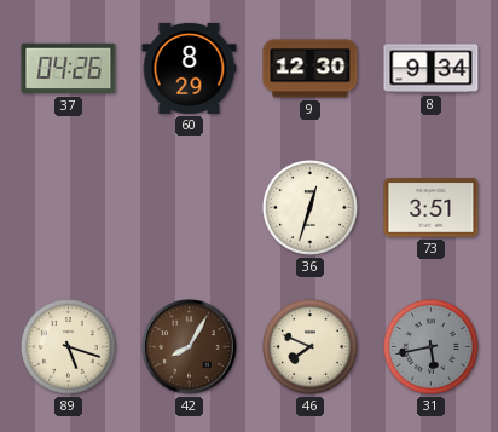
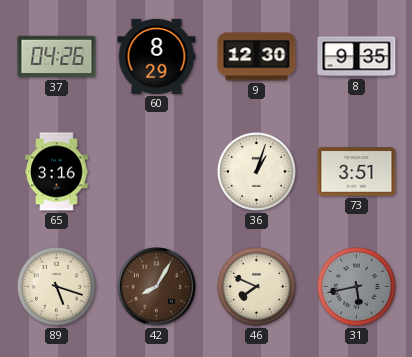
8: 9:34 -> 9:35
65: none -> 3:16
36: 12:33 -> 1:03
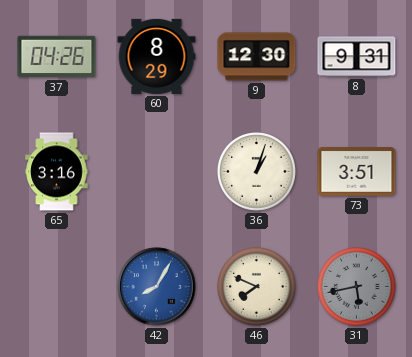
8: 9:35 -> 9:31
89: 5:18 -> none
42 dial: brown -> blue
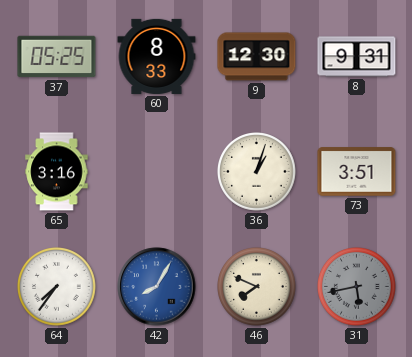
37: 04:26 -> 05:25
60: 8:29 -> 8:33
64: none -> 7:36
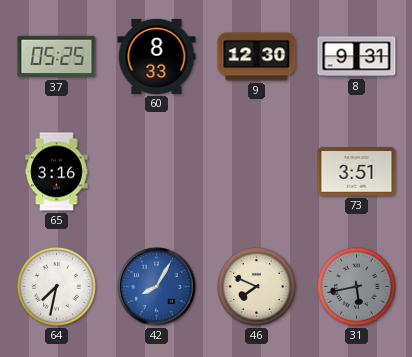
36: 1:03 -> none
64: 7:36 -> 7:32
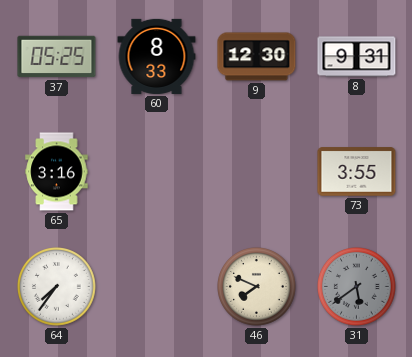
73: 3:51 -> 3:55
64: 7:32 -> 7:36
42: 8:05 -> none
31: 5:43 -> 5:39
